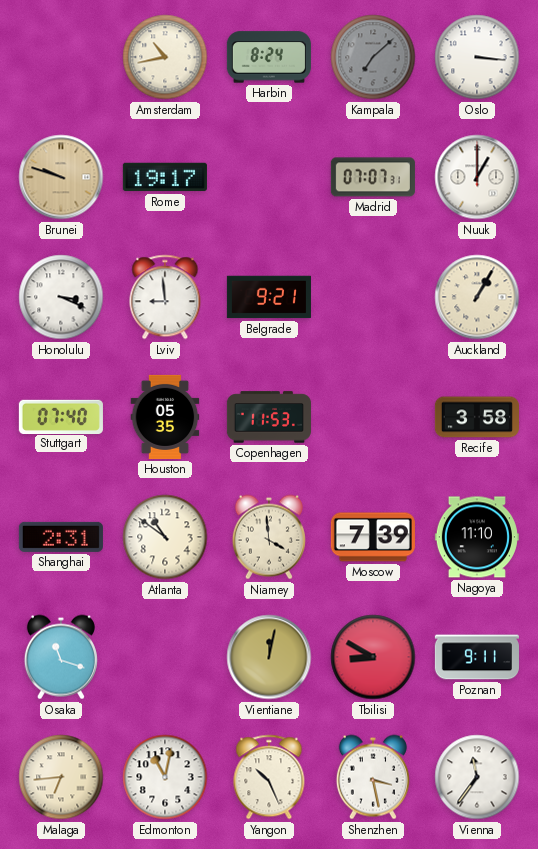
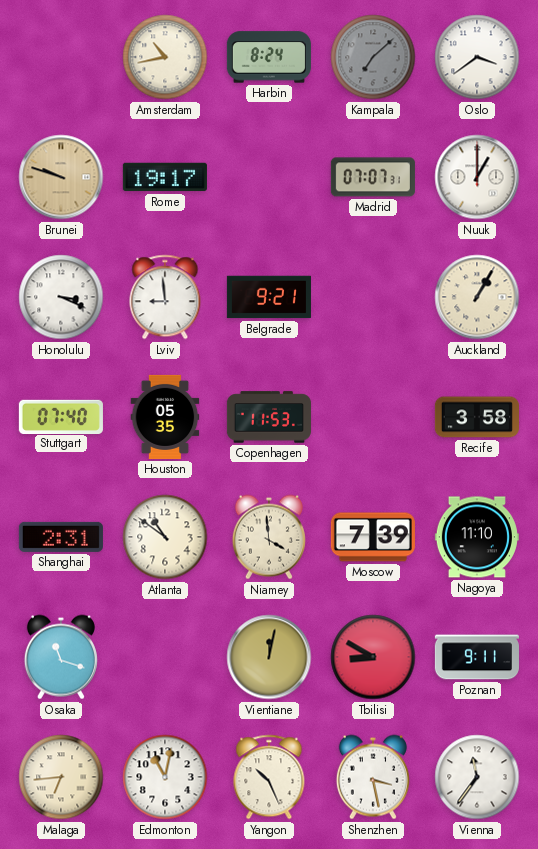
Oslo: 3:16 -> 3:39
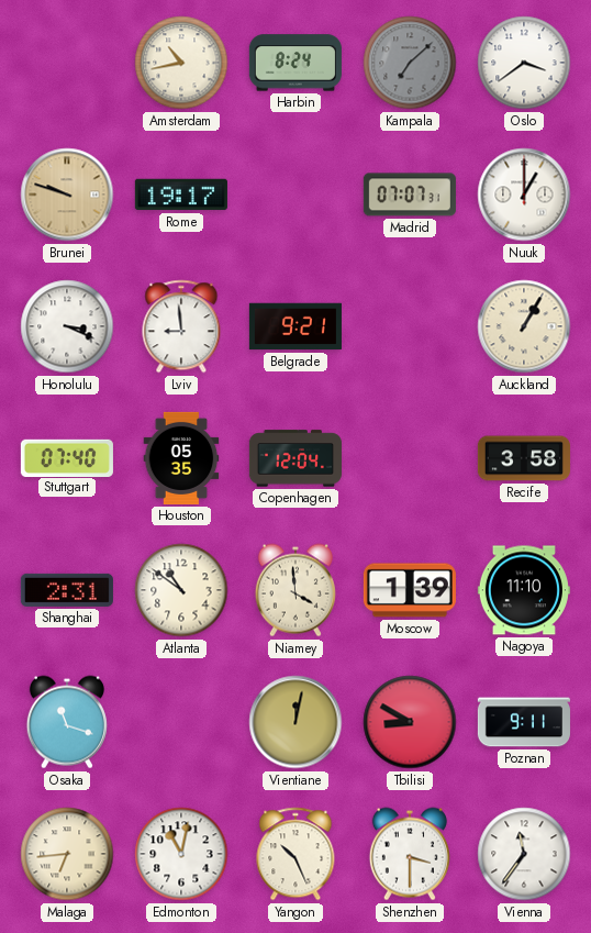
Copenhagen: 11:53 -> 12:04
Moscow: 7:39 -> 1:39
Shenzhen: 3:28 -> 3:30
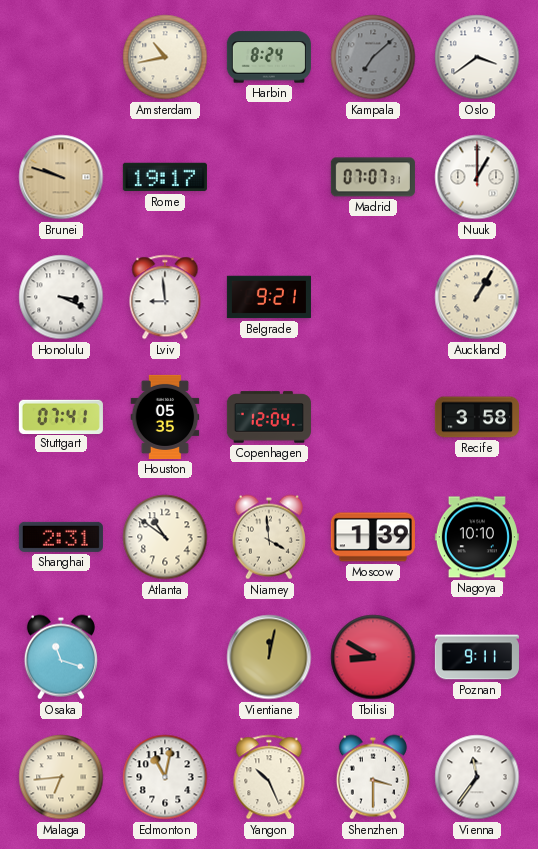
Stuttgart: 07:40 -> 07:41
Nagoya: 11:10 -> 10:10
